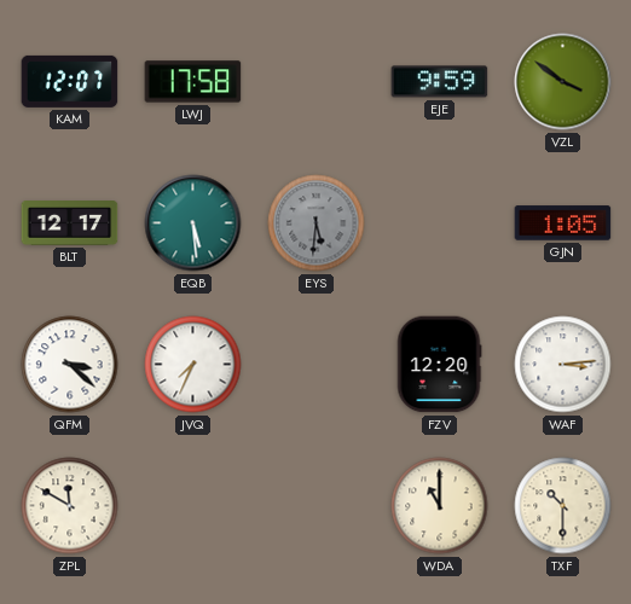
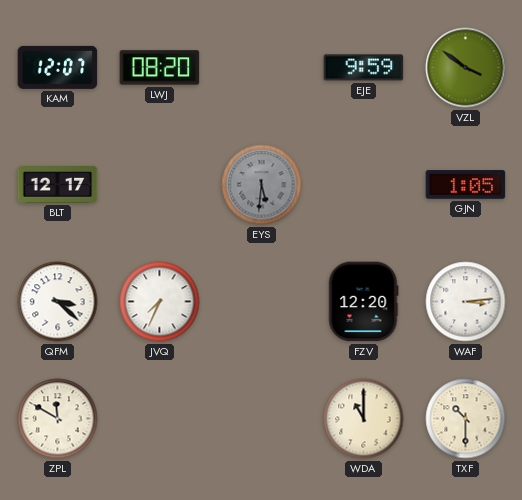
LWJ: 17:58 -> 08:20
EQB: 5:29 -> none
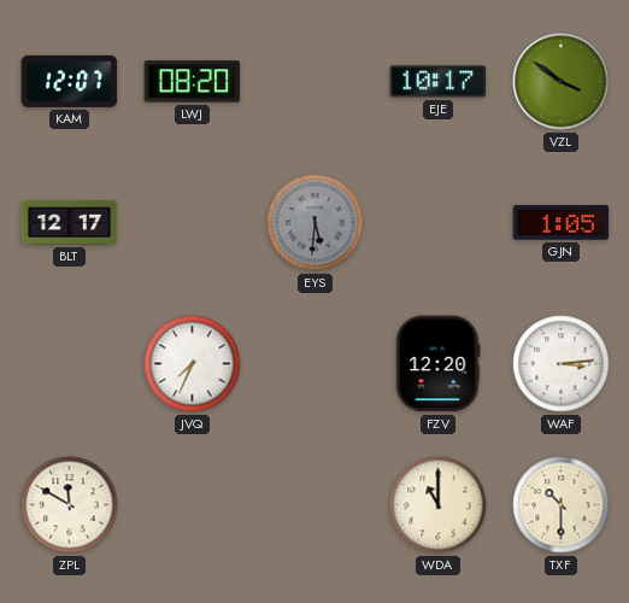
EJE: 9:59 -> 10:17
QFM: 3:22 -> none
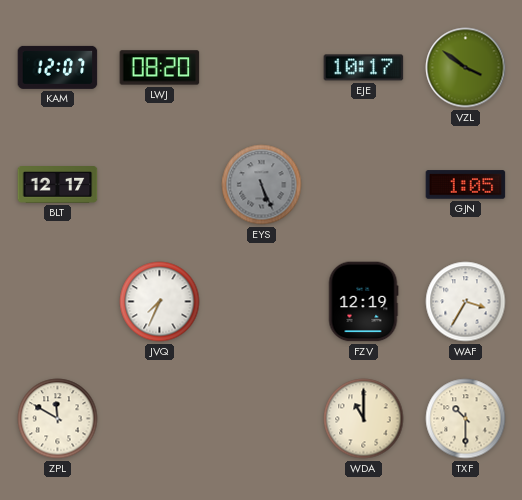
EYS: 5:31 -> 5:26
FZV: 12:20 -> 12:19
WAF: 3:14 -> 3:35
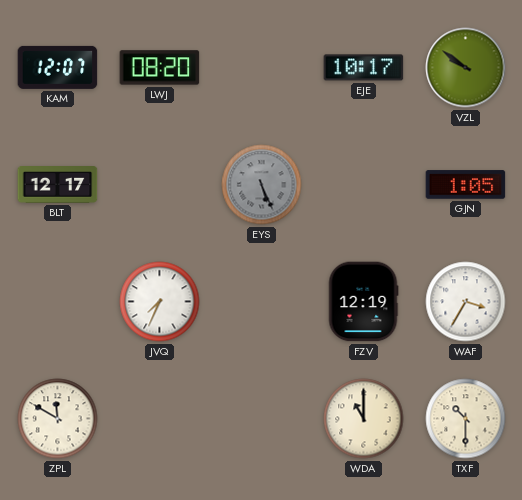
VZL: 3:51 -> 9:51
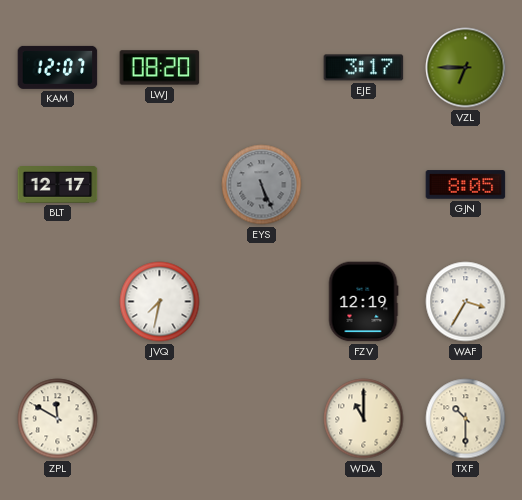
EJE: 10:17 -> 3:17
VZL: 9:51 -> 6:45
GJN: 1:05 -> 8:05
JVQ: 7:34 -> 7:32
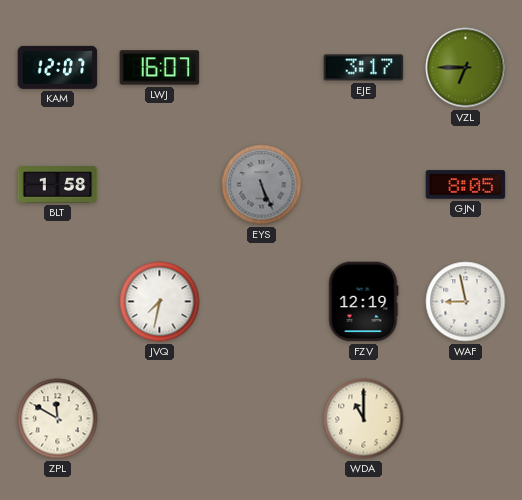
LWJ: 08:20 -> 16:07
BLT: 12:17 -> 1:58
WAF: 3:35 -> 8:58
TXF: 10:30 -> none
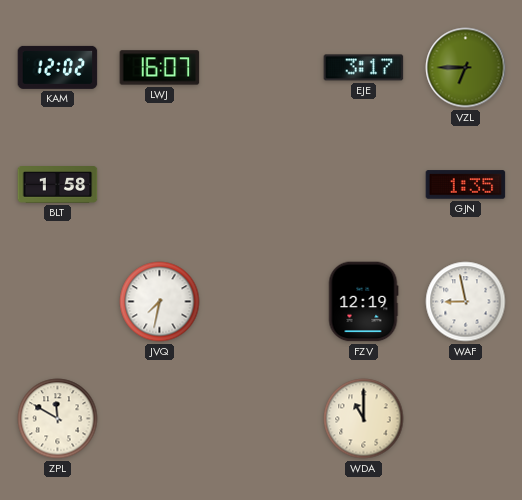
KAM: 12:07 -> 12:02
EYS: 5:26 -> none
GJN: 8:05 -> 1:35
